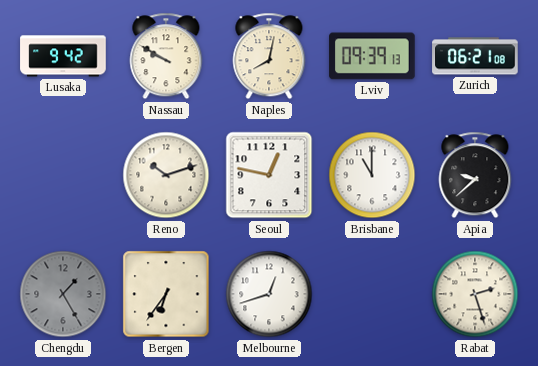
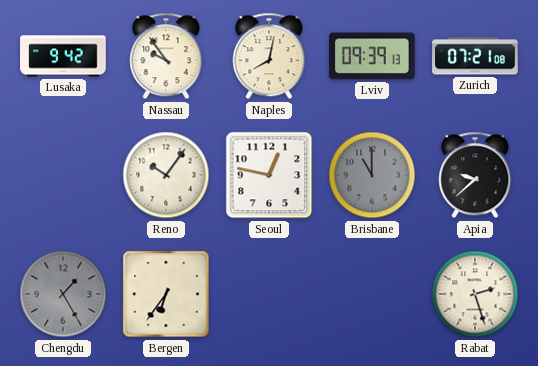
Nassau: 9:50 -> 9:54
Zurich: 06:21 -> 07:21
Reno: 10:12 -> 10:06
Brisbane dial: white -> grey
Melbourne: 12:42 -> none
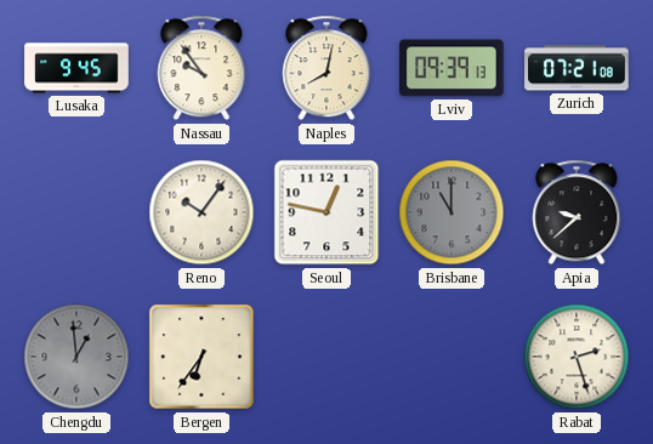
Lusaka: 9:42 -> 9:45
Chengdu: 1:25 -> 12:59
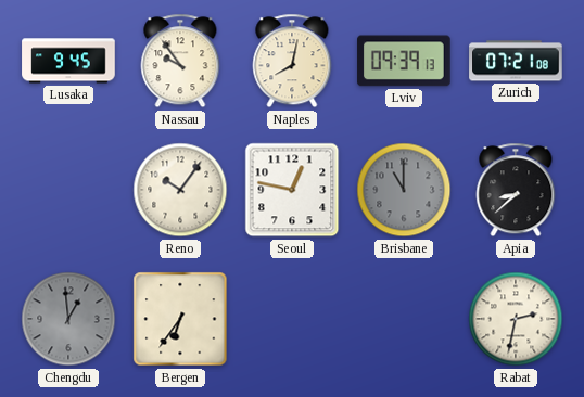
Apia: 9:38 -> 8:38
Rabat: 2:27 -> 2:32
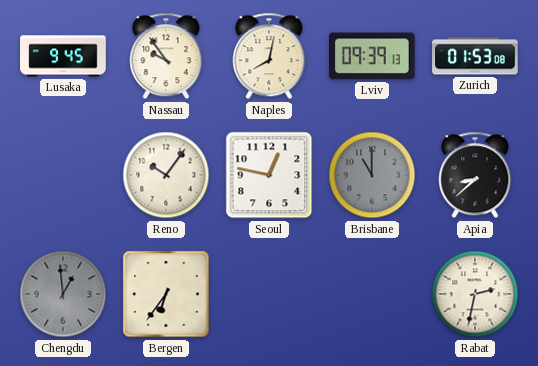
Zurich: 07:21 -> 01:53
